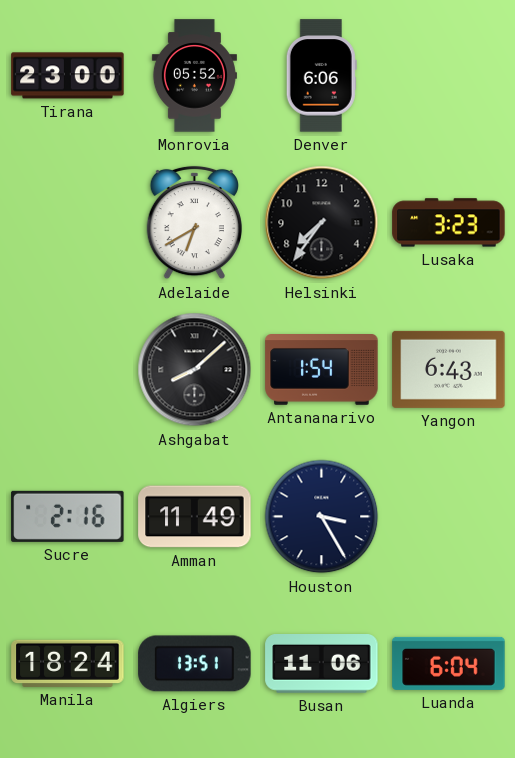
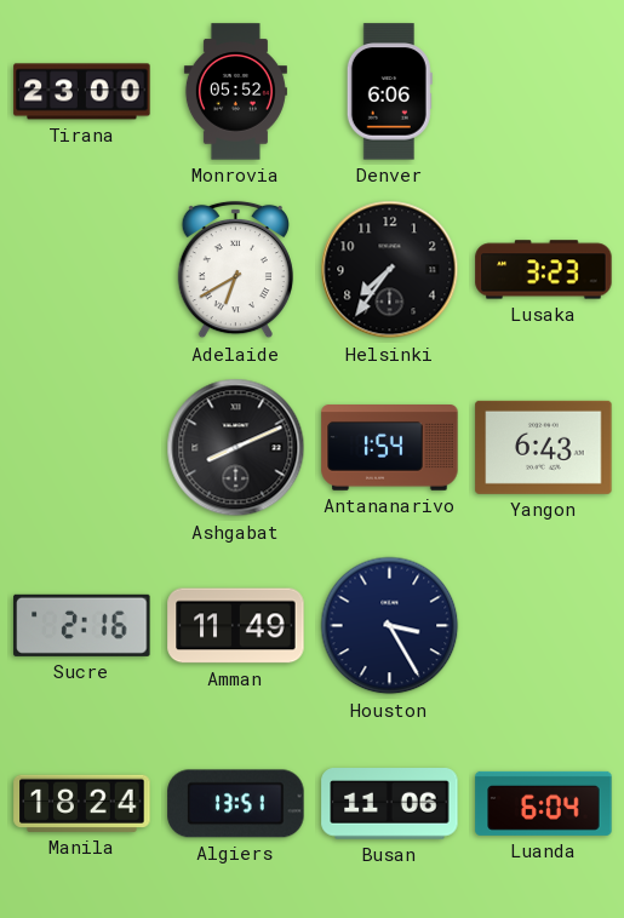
Ashgabat: 8:08 -> 8:11
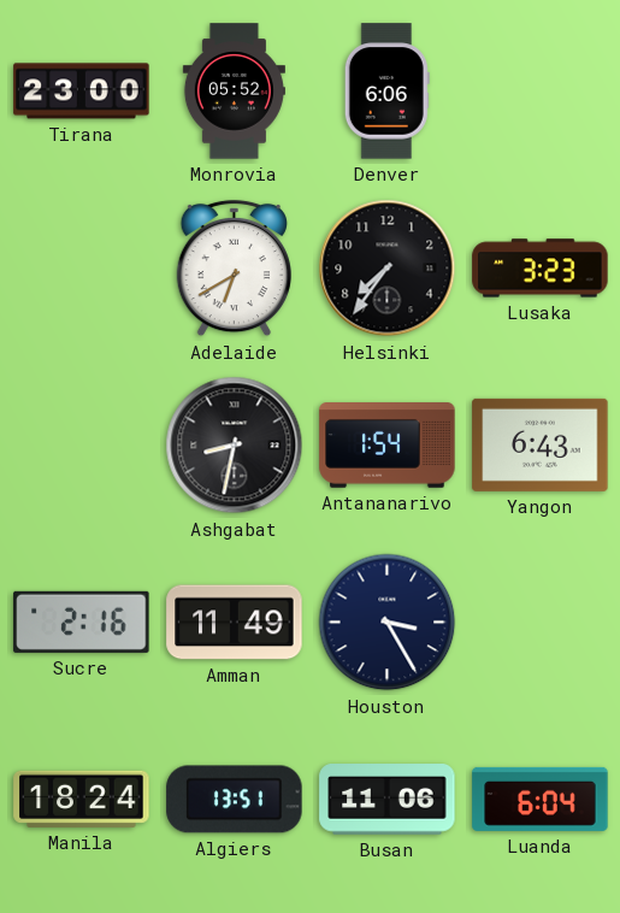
Ashgabat: 8:11 -> 8:32
